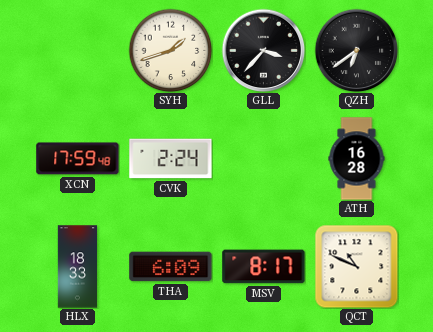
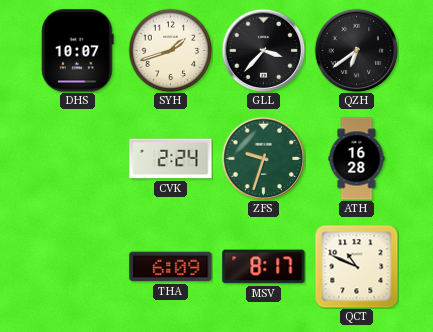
DHS: none -> 10:07
XCN: 17:59 -> none
ZFS: none -> 9:33
HLX: 18:33 -> none
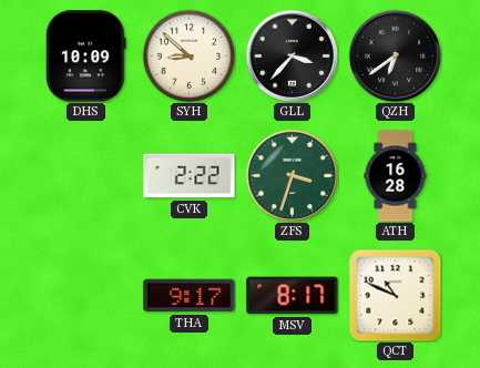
DHS: 10:07 -> 10:09
SYH: 1:42 -> 8:52
CVK: 2:24 -> 2:22
ZFS: 9:33 -> 3:33
THA: 6:09 -> 9:17
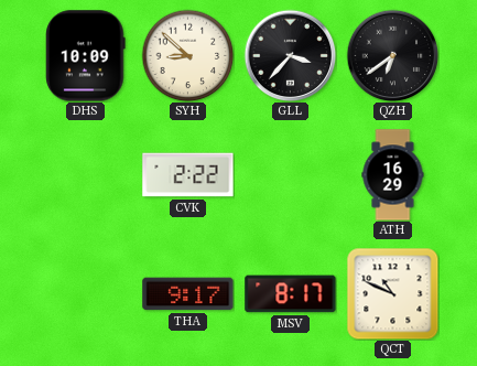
ZFS: 3:33 -> none
ATH: 16:28 -> 16:29
